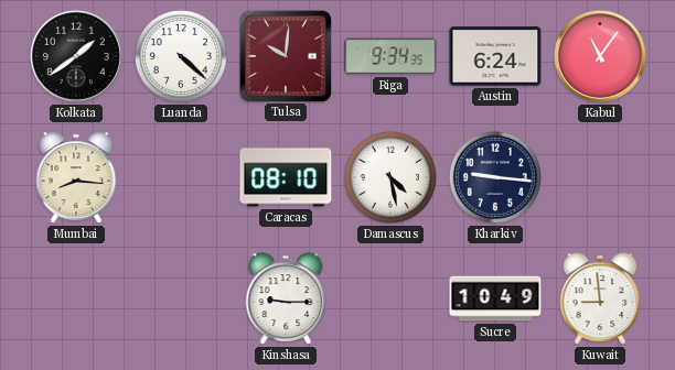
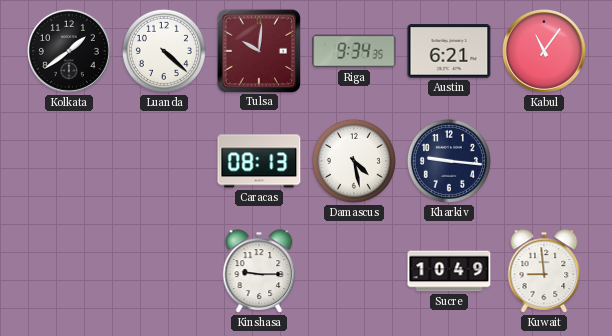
Austin: 6:24 -> 6:21
Mumbai: 8:16 -> none
Caracas: 08:10 -> 08:13
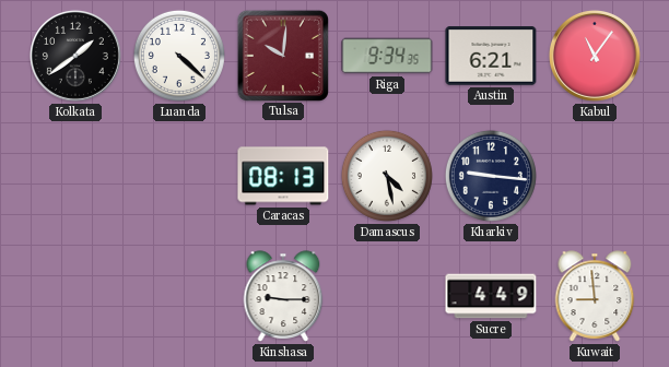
Sucre: 10:49 -> 4:49
